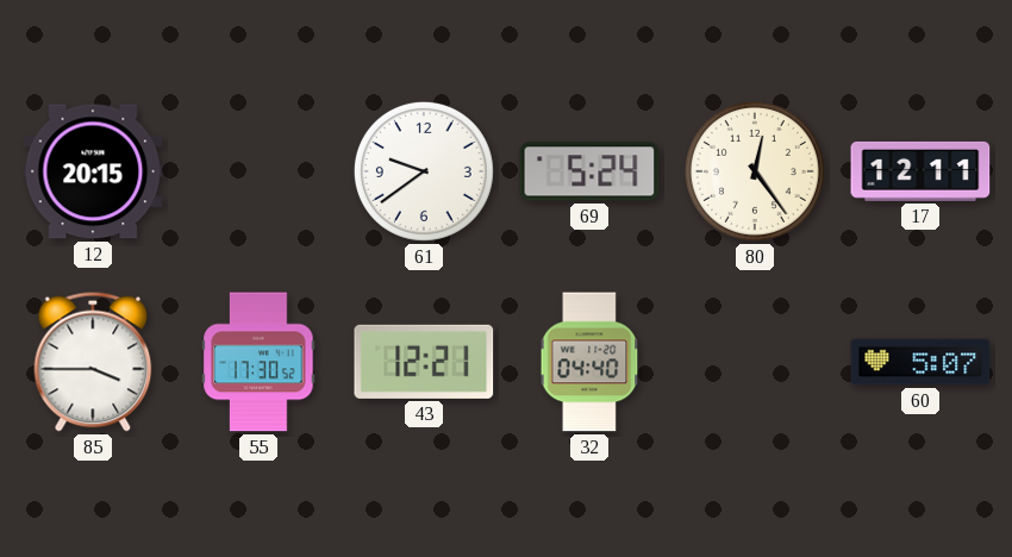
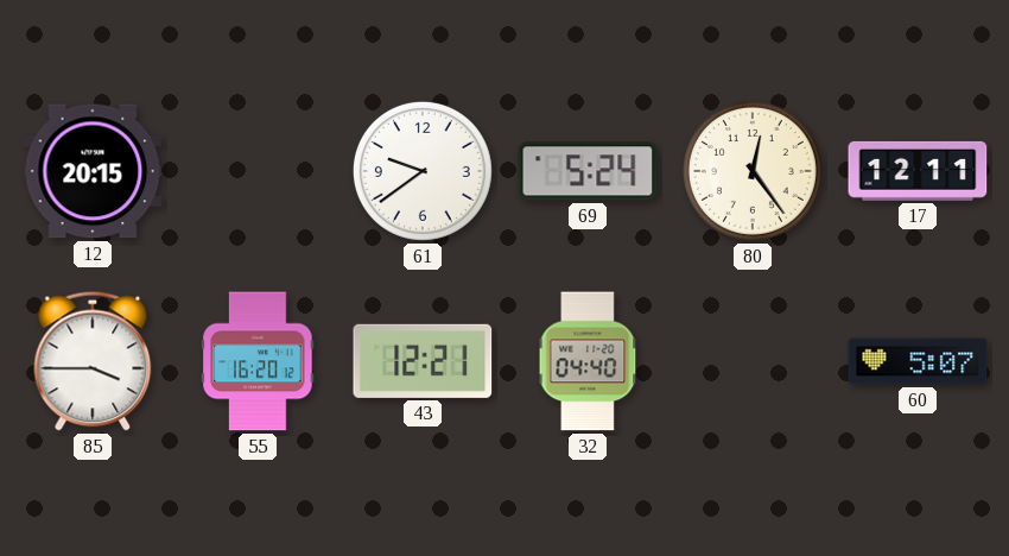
55: 17:30 -> 16:20
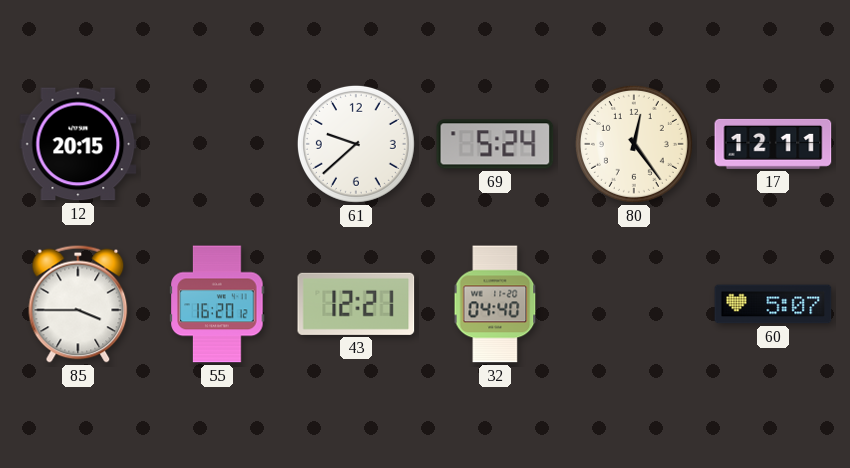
61: 9:39 -> 9:38
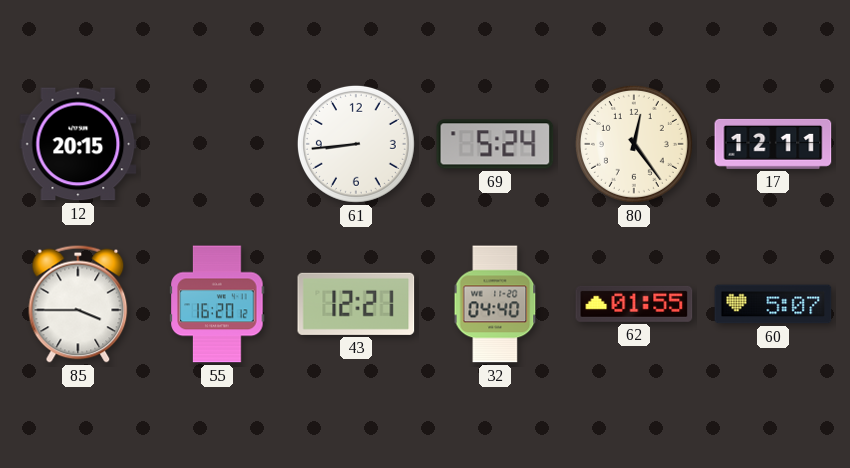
61: 9:38 -> 8:44
62: none -> 01:55
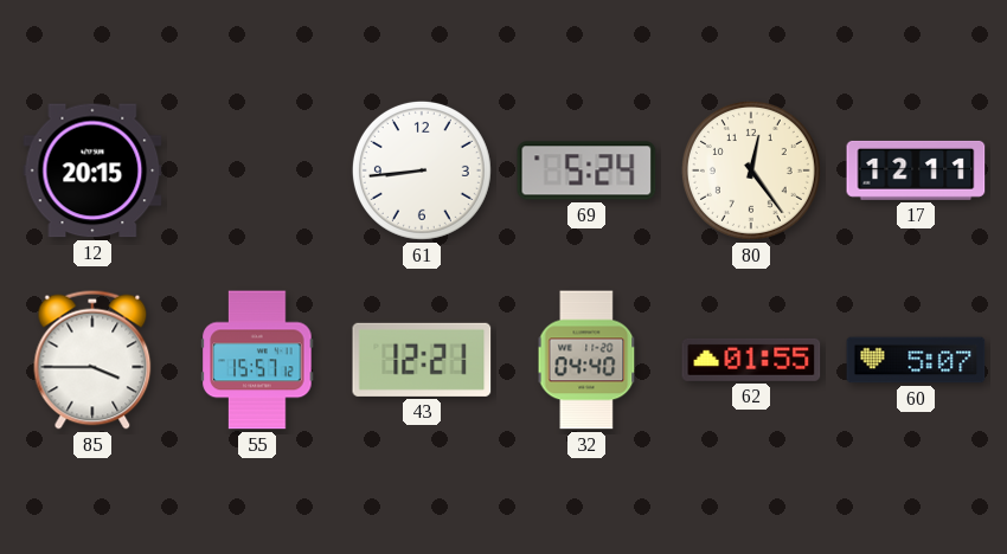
55: 16:20 -> 15:57
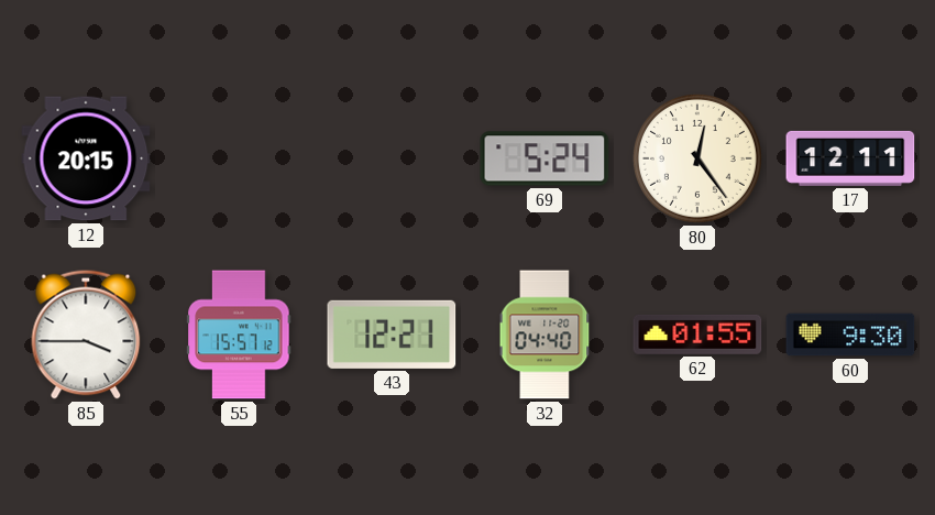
61: 8:44 -> none
60: 5:07 -> 9:30
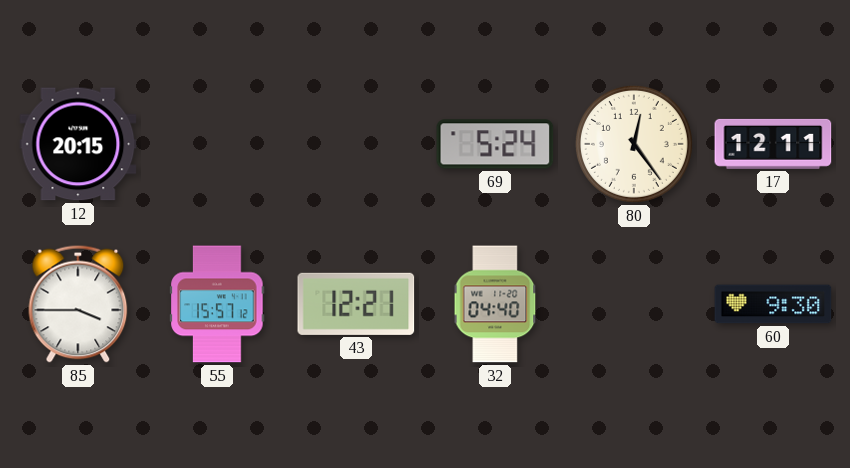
62: 01:55 -> none
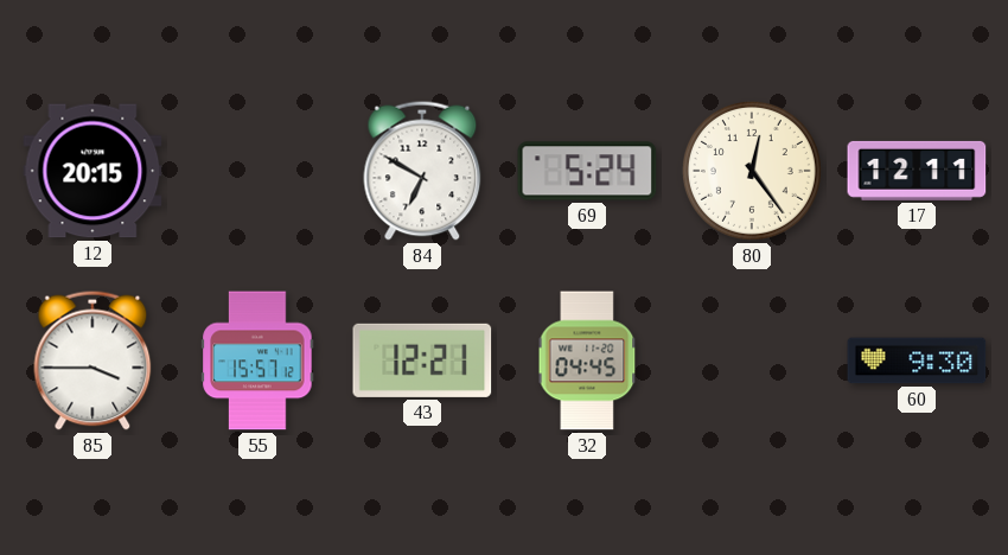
84: none -> 6:50
32: 04:40 -> 04:45
